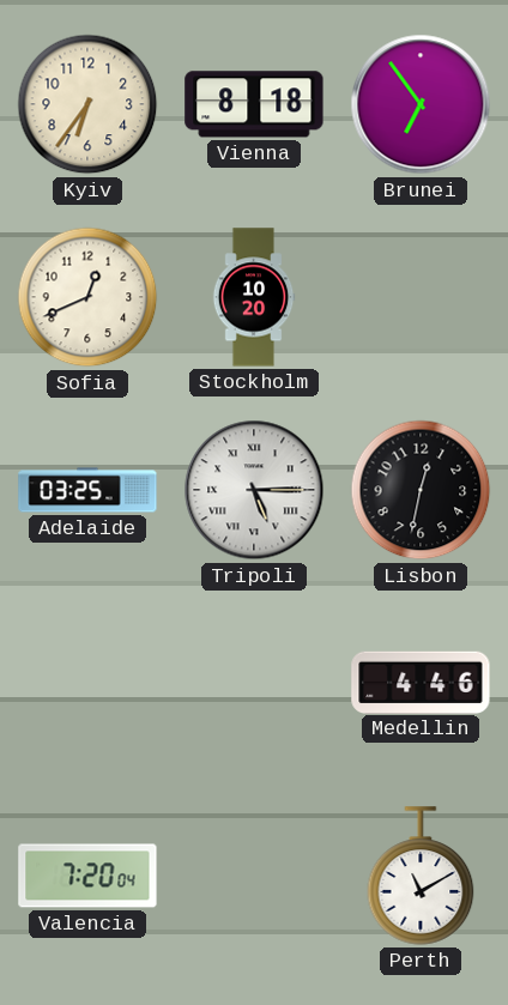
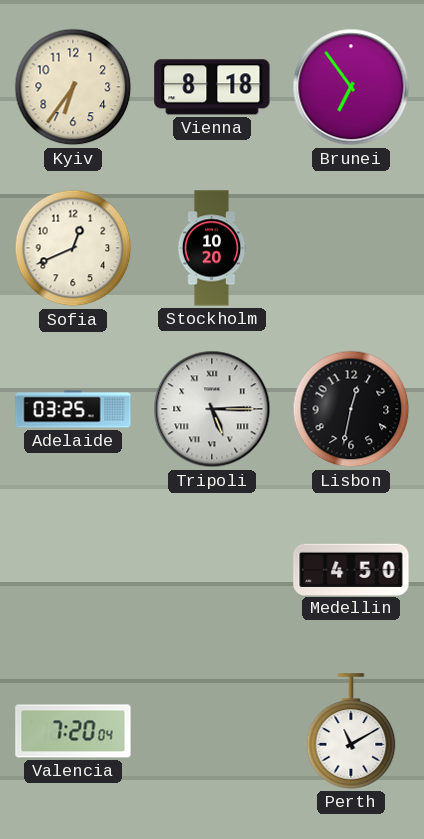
Medellin: 4:46 -> 4:50
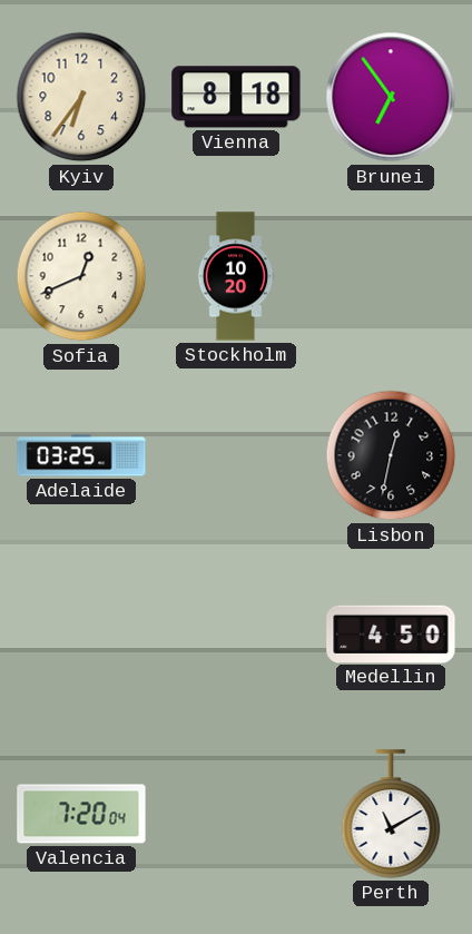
Tripoli: 5:15 -> none
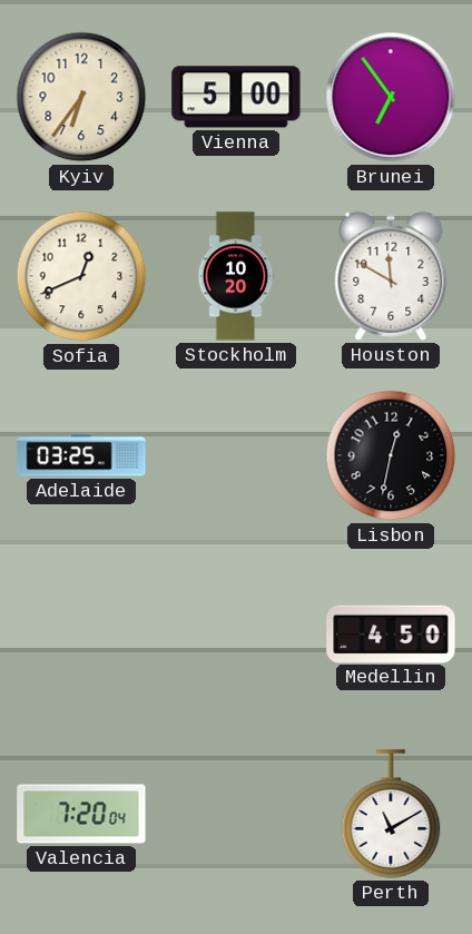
Vienna: 8:18 -> 5:00
Houston: none -> 11:50
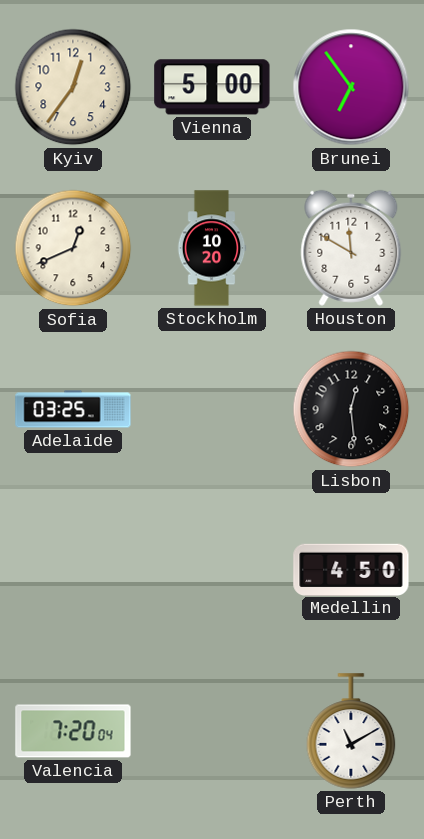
Kyiv: 6:36 -> 12:36
Lisbon: 12:32 -> 12:29
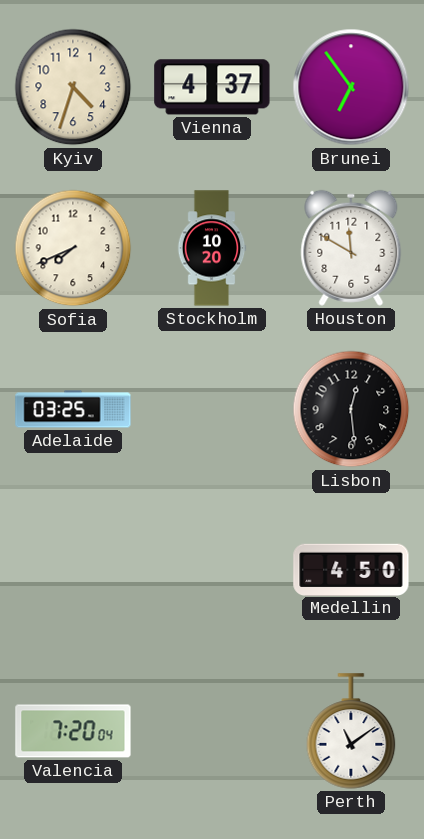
Kyiv: 12:36 -> 4:33
Vienna: 5:00 -> 4:37
Sofia: 12:41 -> 7:41
Perth: 11:10 -> 11:09
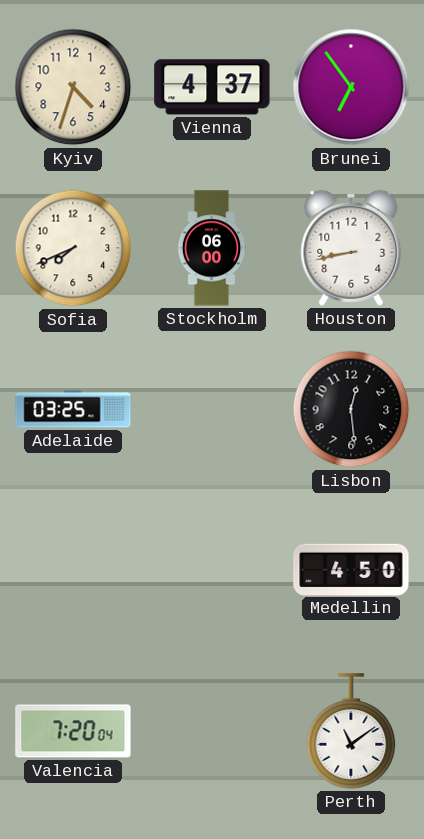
Stockholm: 10:20 -> 06:00
Houston: 11:50 -> 8:43
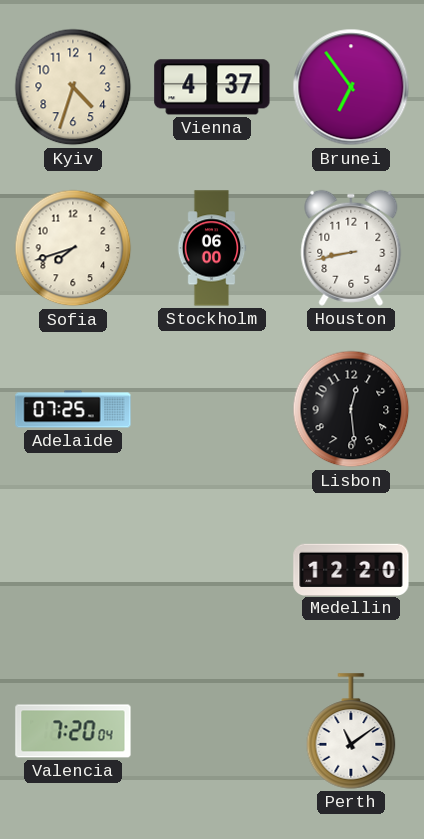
Sofia: 7:41 -> 7:42
Adelaide: 03:25 -> 07:25
Medellin: 4:50 -> 12:20
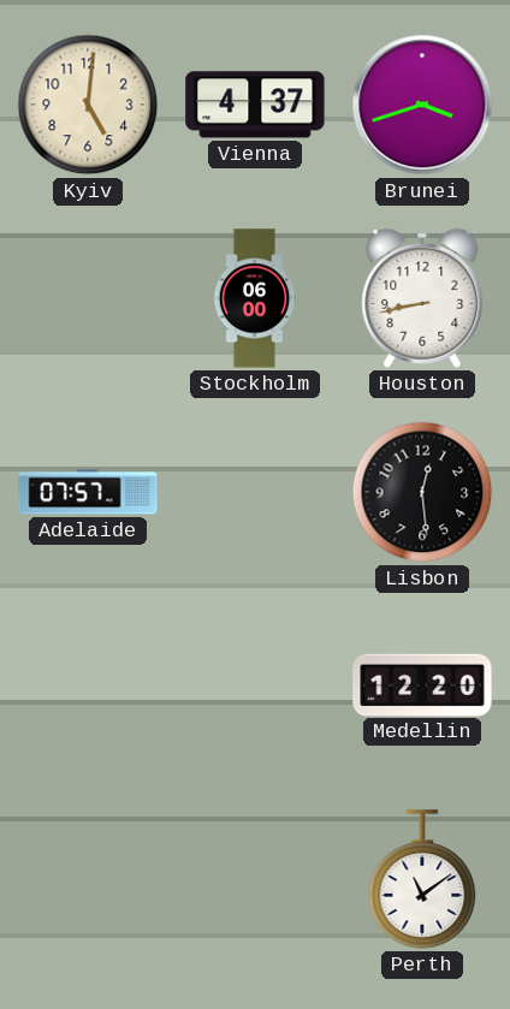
Kyiv: 4:33 -> 5:01
Brunei: 6:54 -> 3:42
Sofia: 7:42 -> none
Adelaide: 07:25 -> 07:57
Valencia: 7:20 -> none
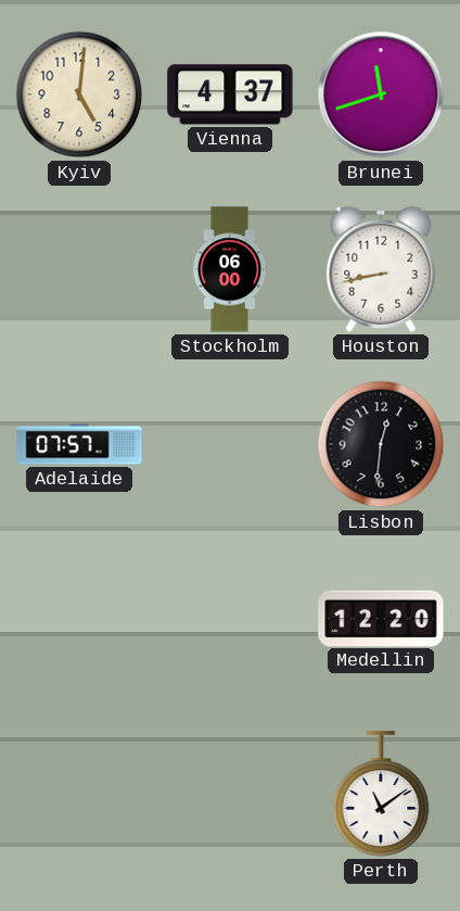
Brunei: 3:42 -> 11:42
Lisbon: 12:29 -> 12:31
